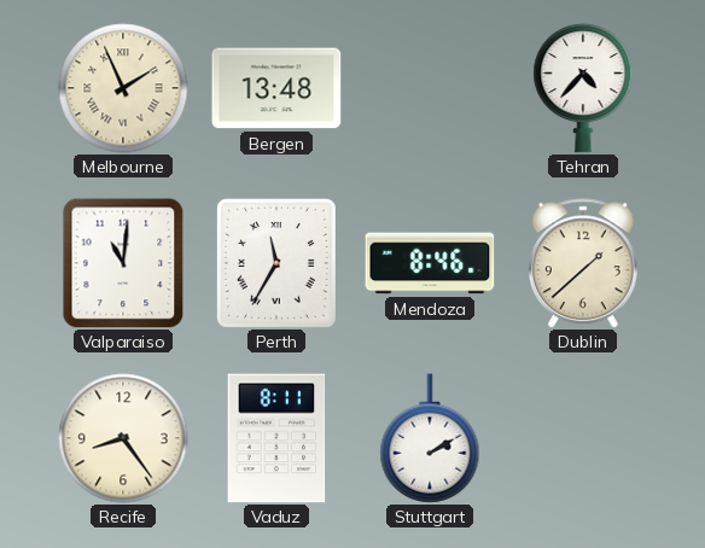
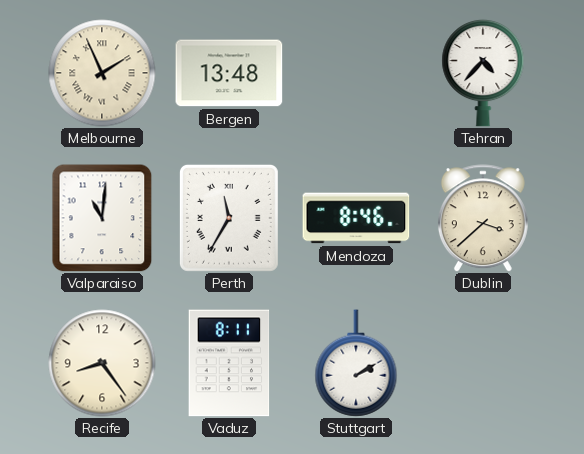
Dublin: 1:38 -> 3:38
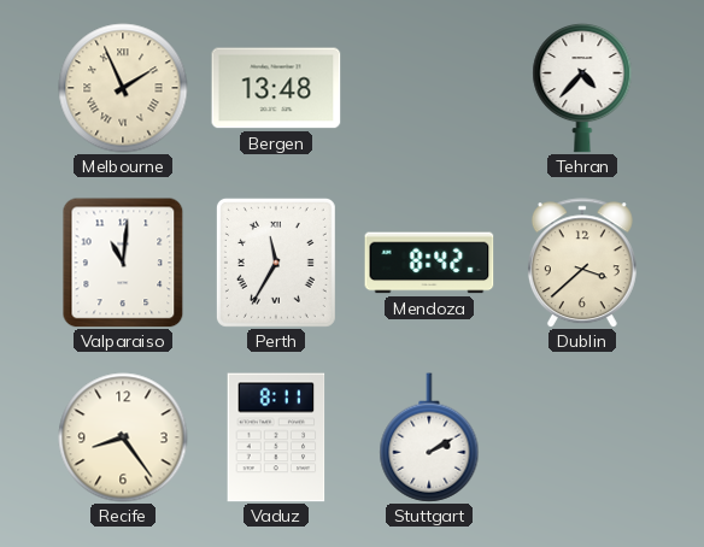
Mendoza: 8:46 -> 8:42
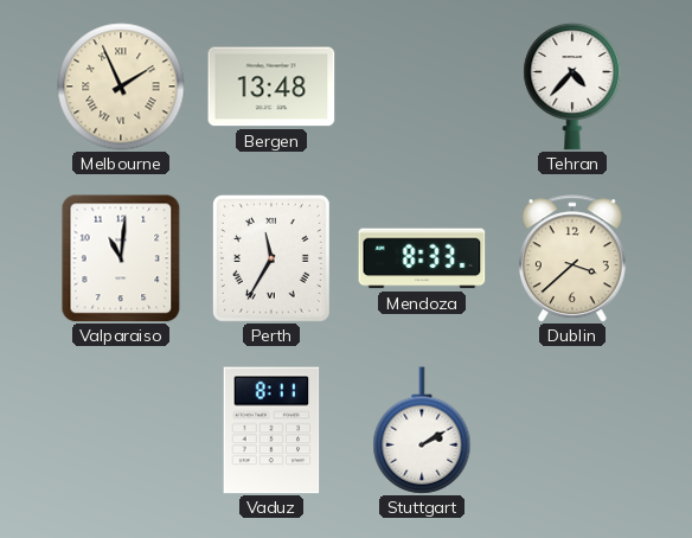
Mendoza: 8:42 -> 8:33
Recife: 8:24 -> none
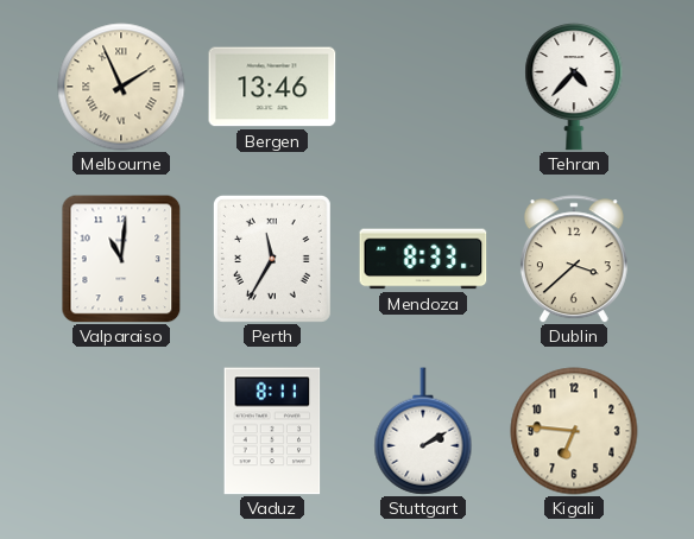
Bergen: 13:48 -> 13:46
Kigali: none -> 6:46
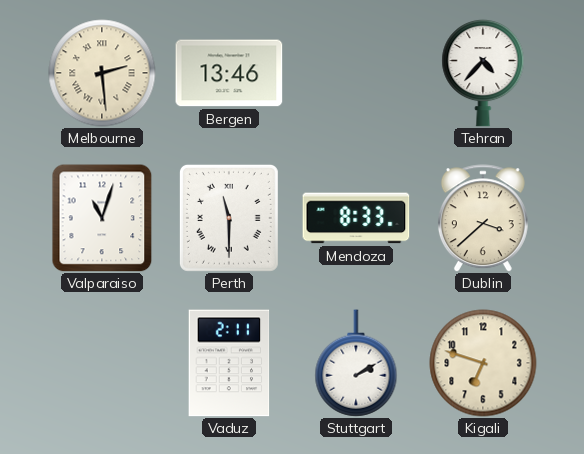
Melbourne: 1:56 -> 2:29
Valparaiso: 11:01 -> 11:03
Perth: 11:35 -> 11:30
Vaduz: 8:11 -> 2:11
Kigali: 6:46 -> 6:48
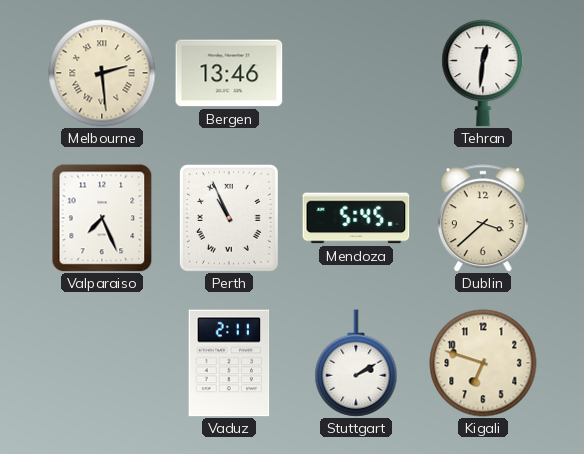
Tehran: 4:37 -> 12:31
Valparaiso: 11:03 -> 7:26
Perth: 11:30 -> 10:56
Mendoza: 8:33 -> 5:45
